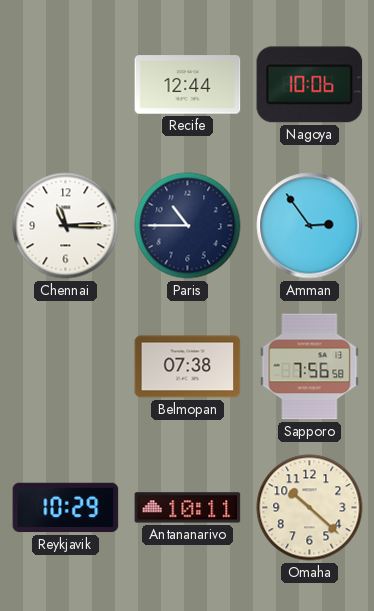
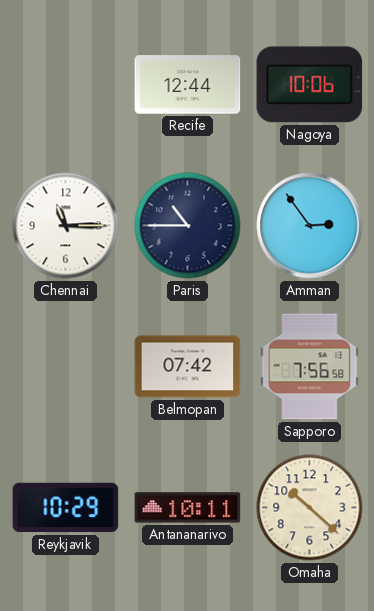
Belmopan: 07:38 -> 07:42
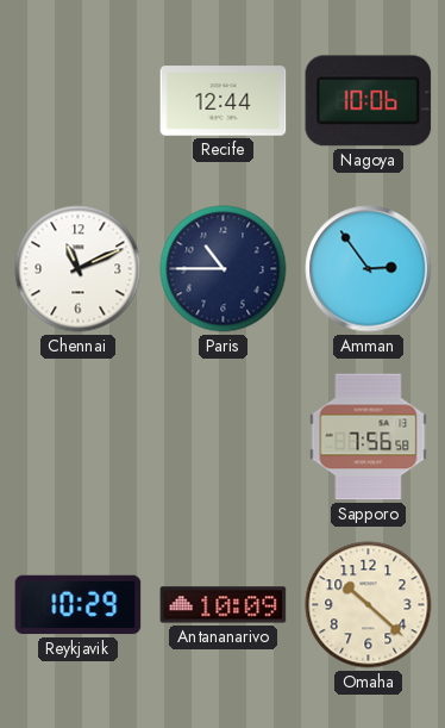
Chennai: 11:15 -> 11:11
Belmopan: 07:42 -> none
Antananarivo: 10:11 -> 10:09
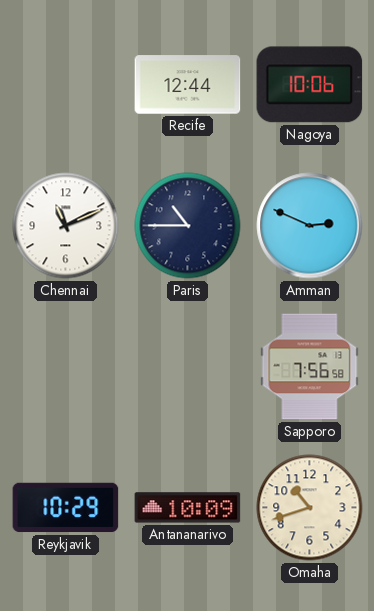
Amman: 2:54 -> 2:49
Omaha: 10:22 -> 10:42
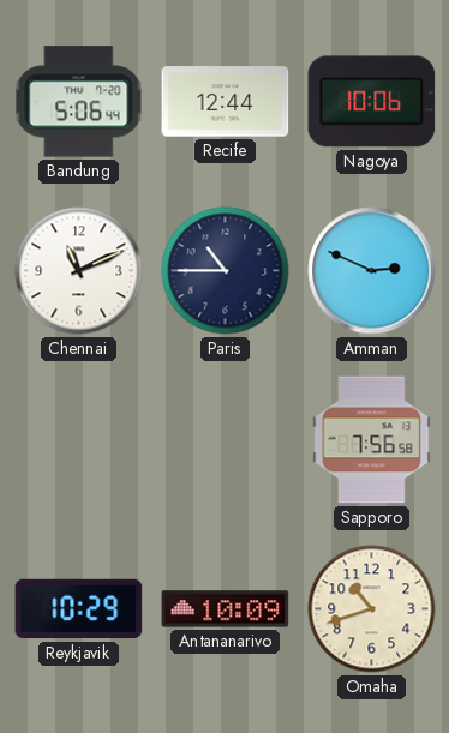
Bandung: none -> 5:06
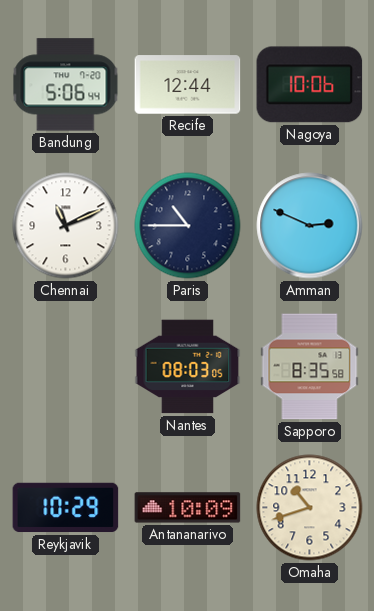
Nantes: none -> 08:03
Sapporo: 7:56 -> 8:35
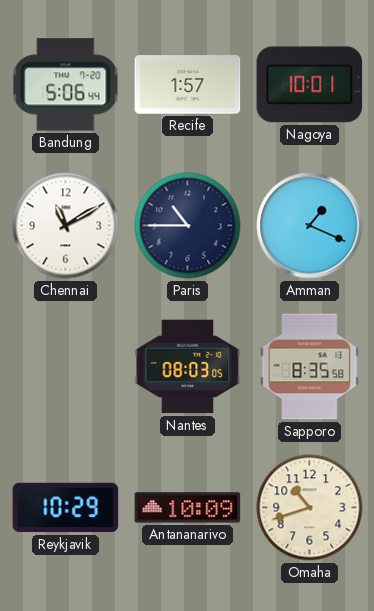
Recife: 12:44 -> 1:57
Nagoya: 10:06 -> 10:01
Chennai: 11:11 -> 11:10
Amman: 2:49 -> 1:19
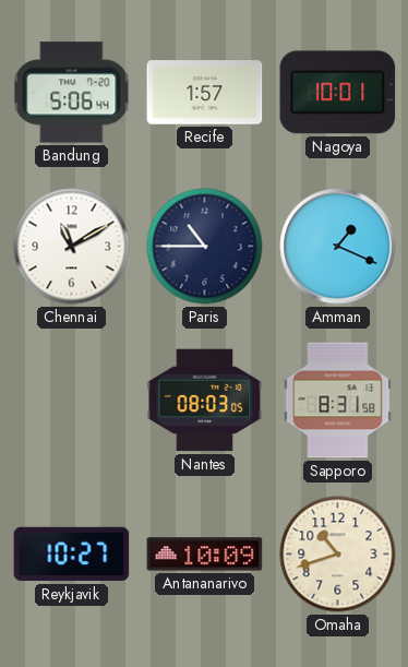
Sapporo: 8:35 -> 8:31
Reykjavik: 10:29 -> 10:27
